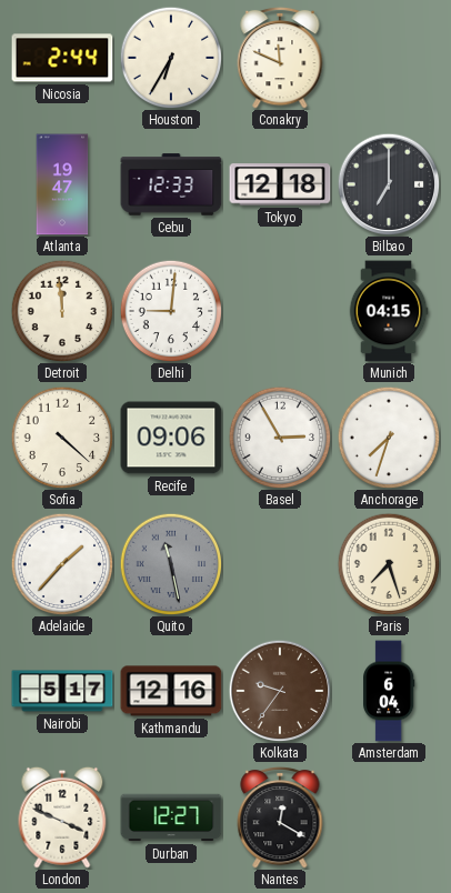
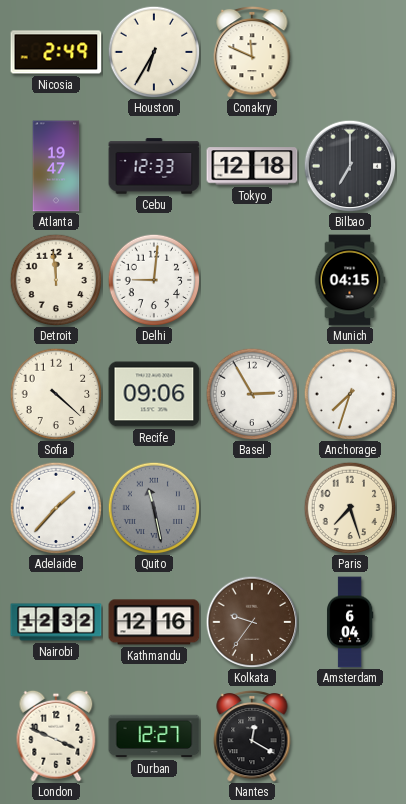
Nicosia: 2:44 -> 2:49
Nairobi: 5:17 -> 12:32
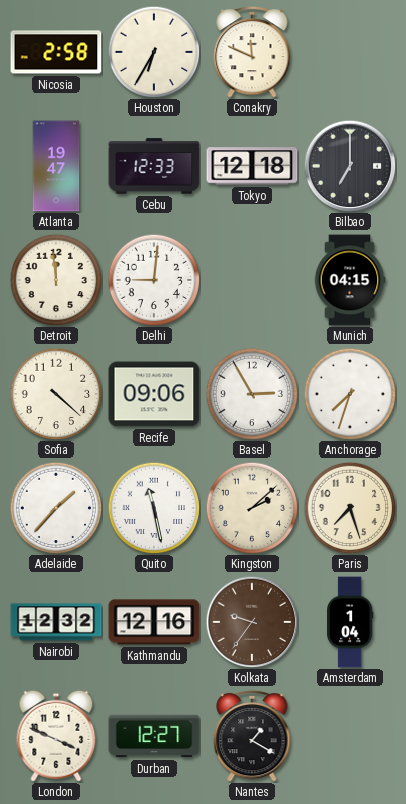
Nicosia: 2:49 -> 2:58
Quito dial: grey -> white
Kingston: none -> 2:08
Amsterdam: 6:04 -> 1:04
Nantes: 12:20 -> 1:20
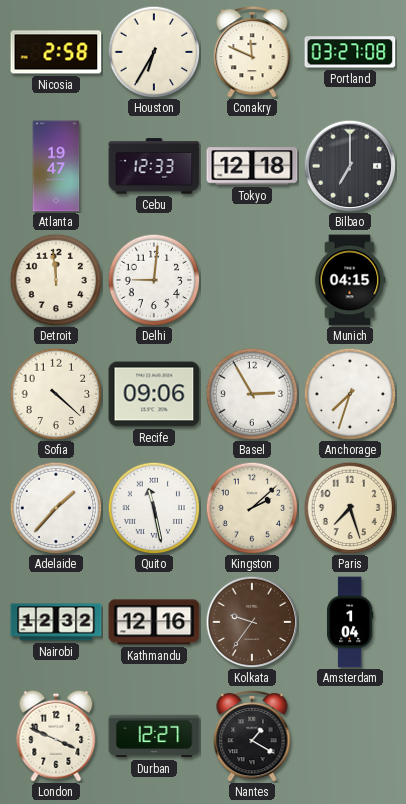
Portland: none -> 03:27
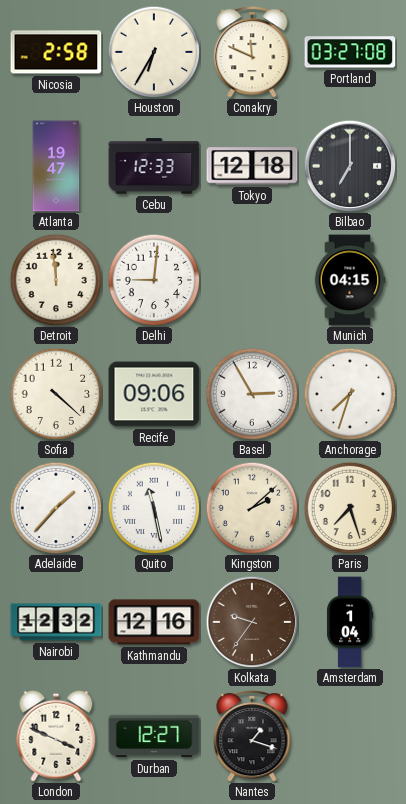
Nantes: 1:20 -> 1:18
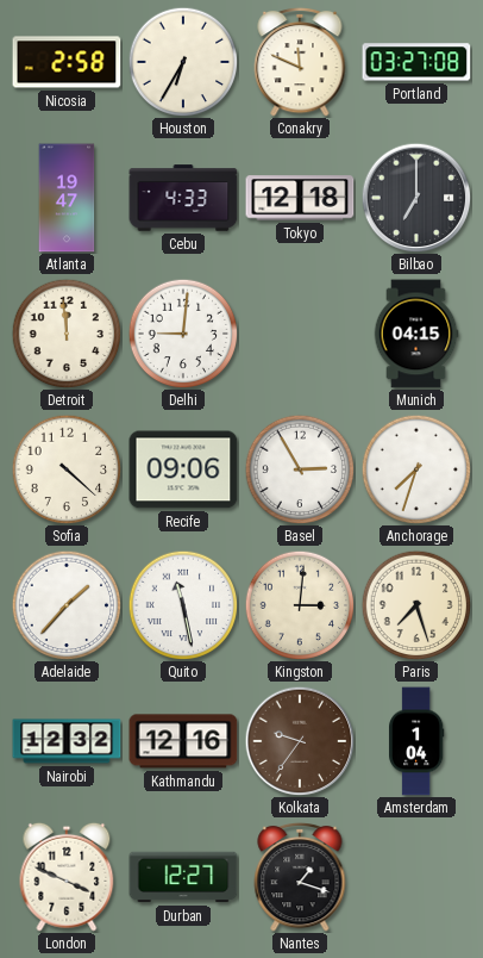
Cebu: 12:33 -> 4:33
Kingston: 2:08 -> 3:01
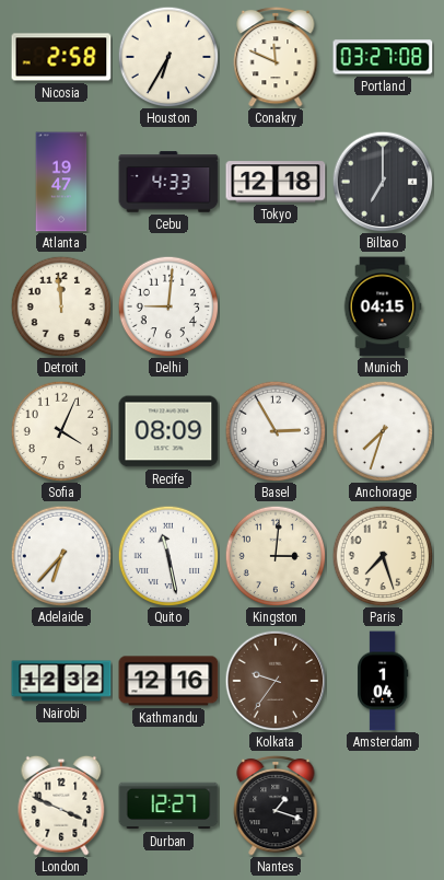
Sofia: 4:22 -> 4:04
Recife: 09:06 -> 08:09
Adelaide: 1:37 -> 6:37
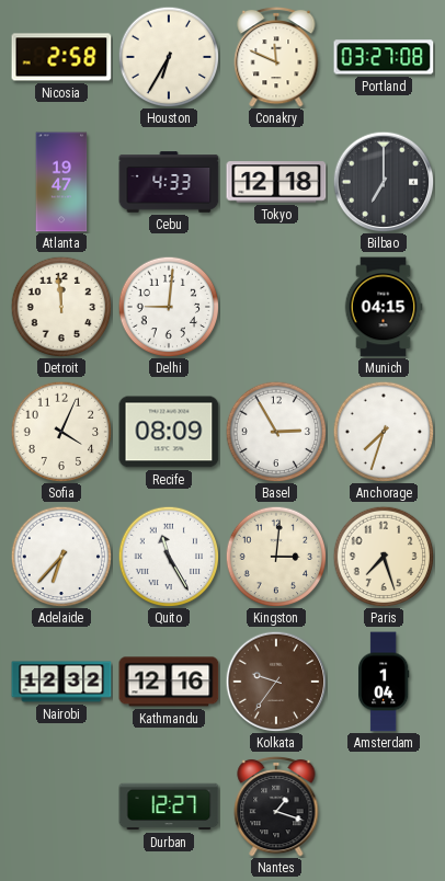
Quito: 11:28 -> 11:25
London: 3:49 -> none
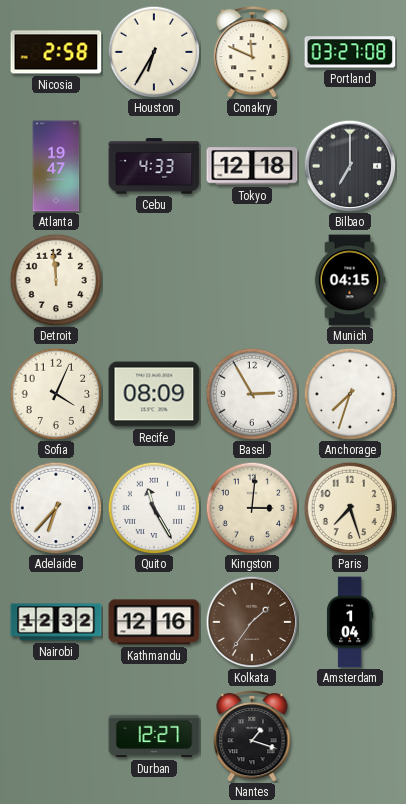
Delhi: 9:01 -> none
Kolkata: 9:36 -> 1:36
